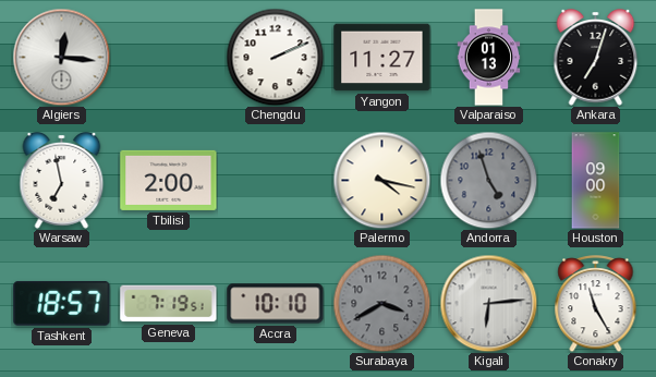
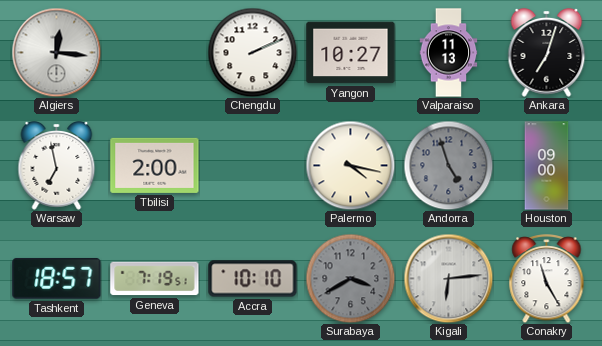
Yangon: 11:27 -> 10:27
Valparaiso: 01:13 -> 11:13
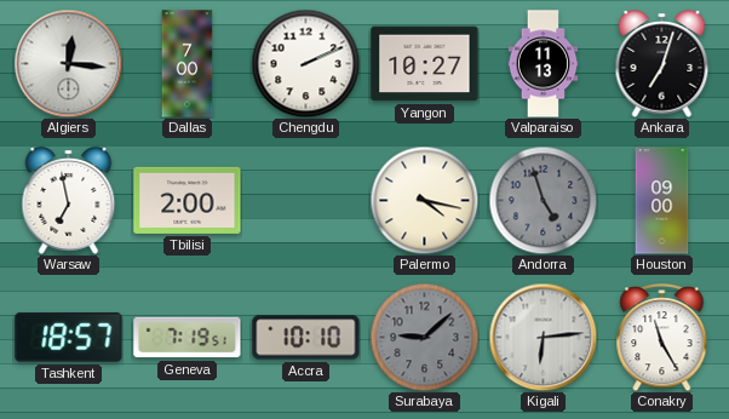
Dallas: none -> 7:00
Surabaya: 3:40 -> 9:08
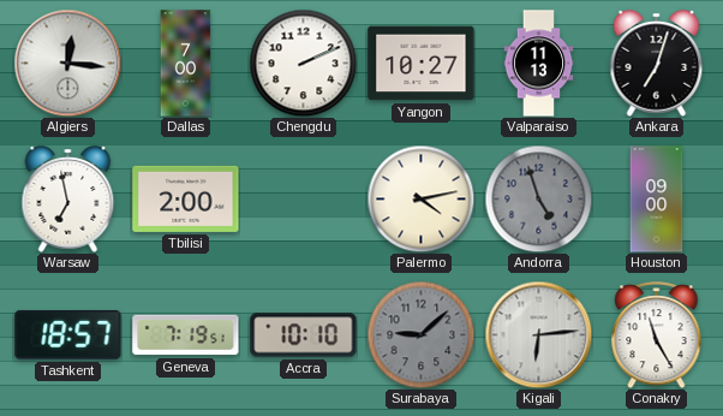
Palermo: 4:17 -> 4:13
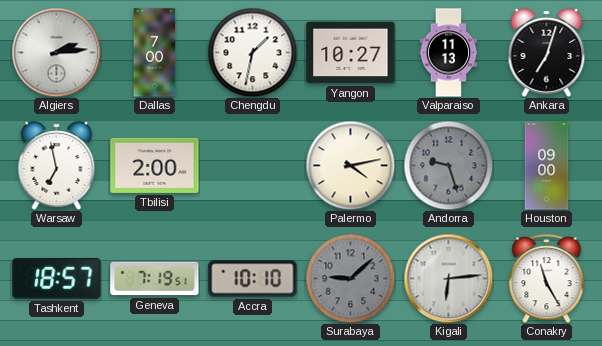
Algiers: 12:16 -> 2:14
Chengdu: 2:11 -> 1:32
Andorra: 4:57 -> 9:27
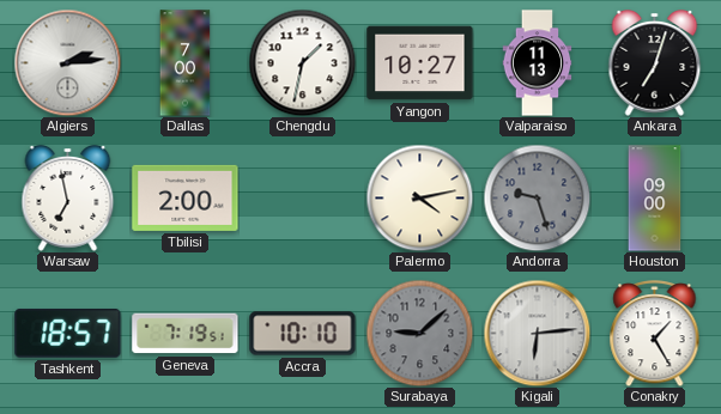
Conakry: 11:25 -> 1:25
